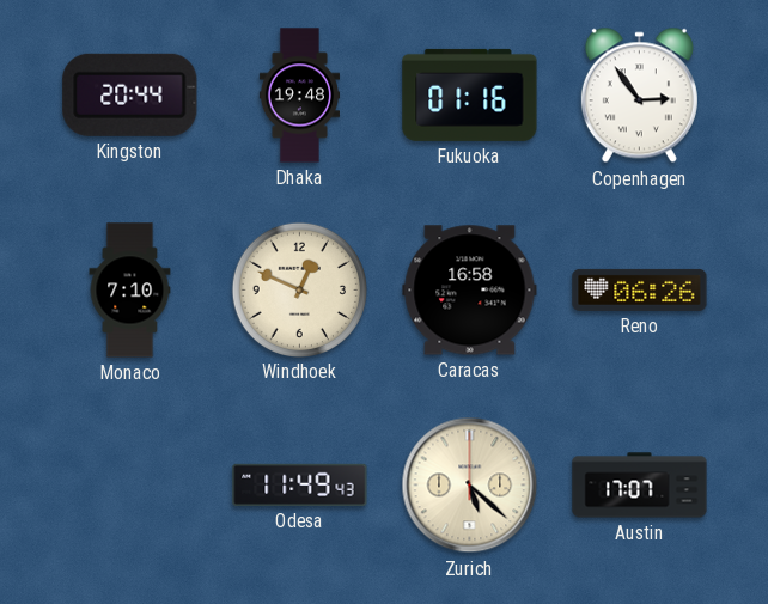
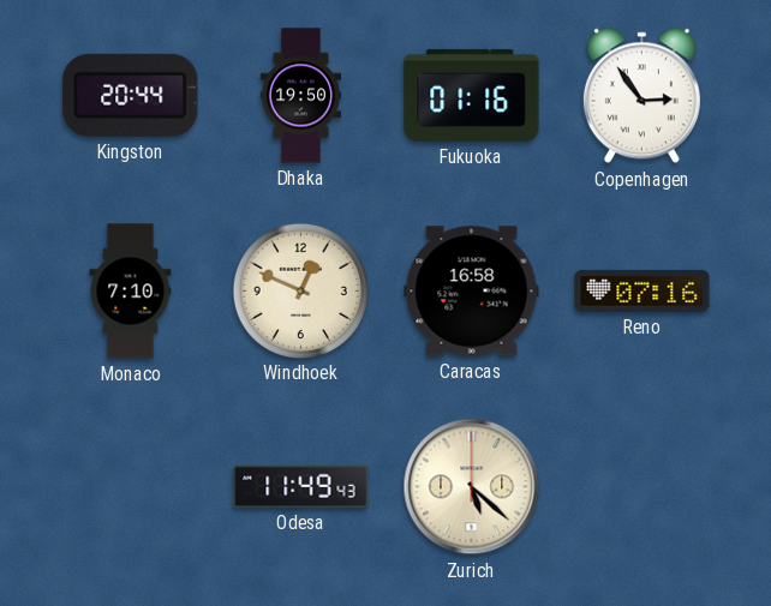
Dhaka: 19:48 -> 19:50
Reno: 06:26 -> 07:16
Austin: 17:07 -> none
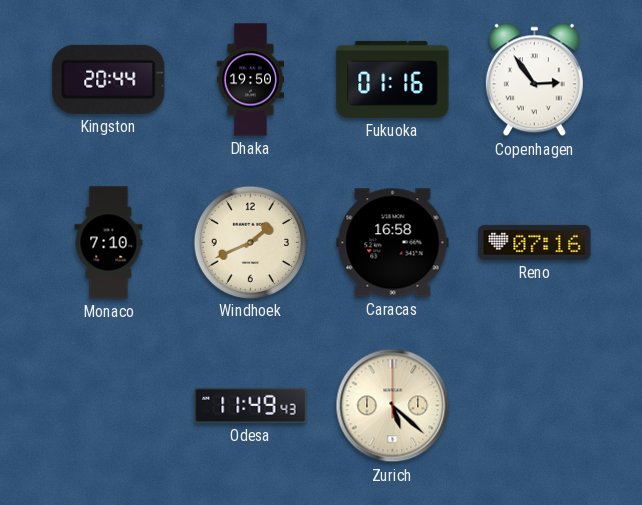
Windhoek: 12:49 -> 1:41
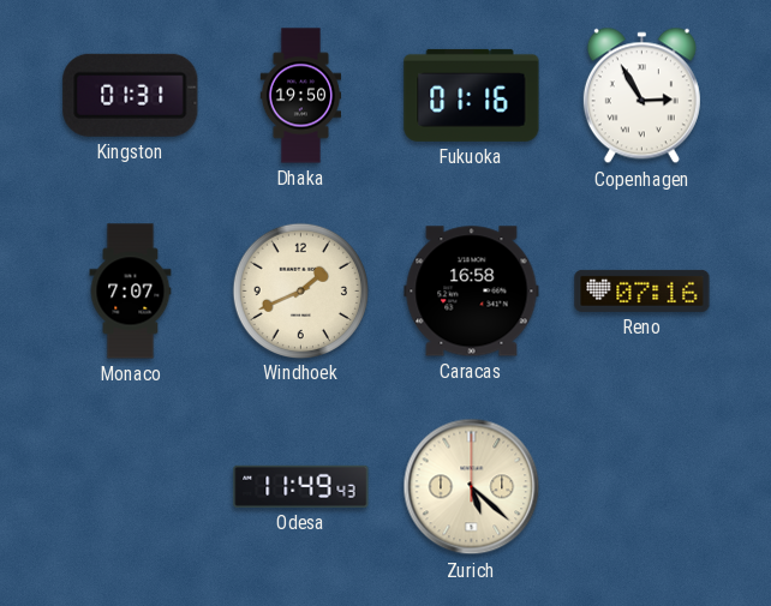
Kingston: 20:44 -> 01:31
Copenhagen: 2:54 -> 2:55
Monaco: 7:10 -> 7:07
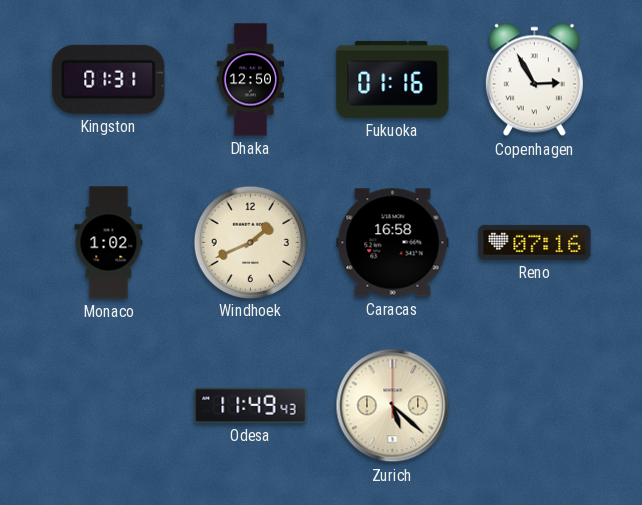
Dhaka: 19:50 -> 12:50
Monaco: 7:07 -> 1:02
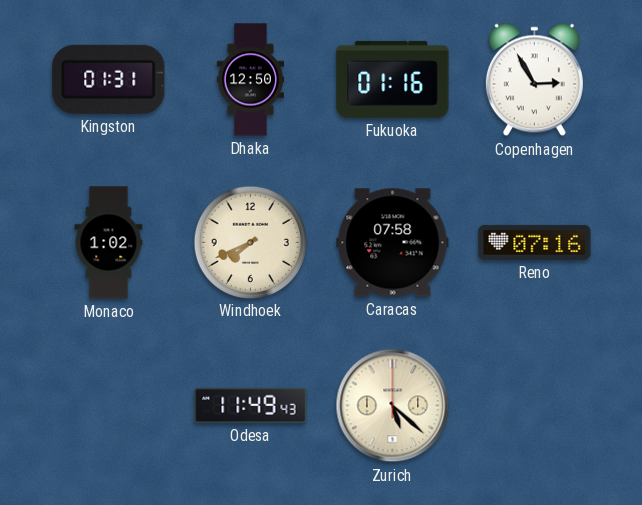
Windhoek: 1:41 -> 7:41
Caracas: 16:58 -> 07:58
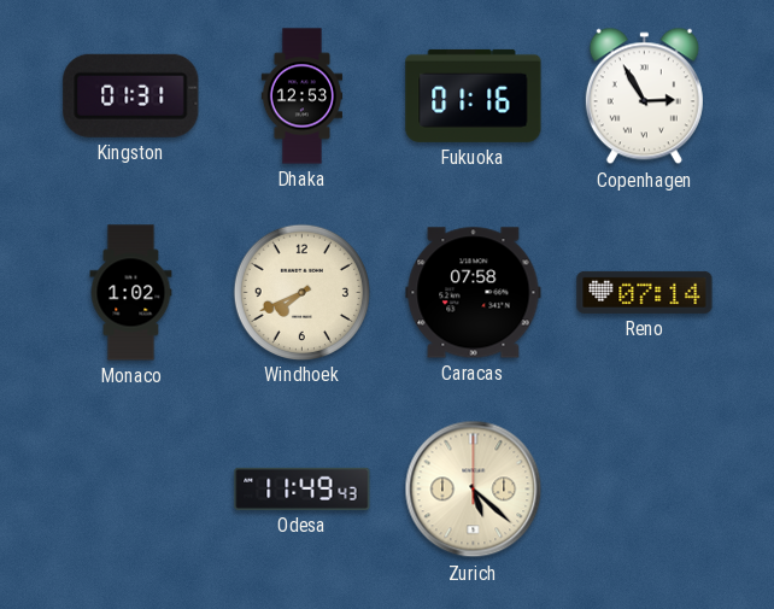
Dhaka: 12:50 -> 12:53
Reno: 07:16 -> 07:14
